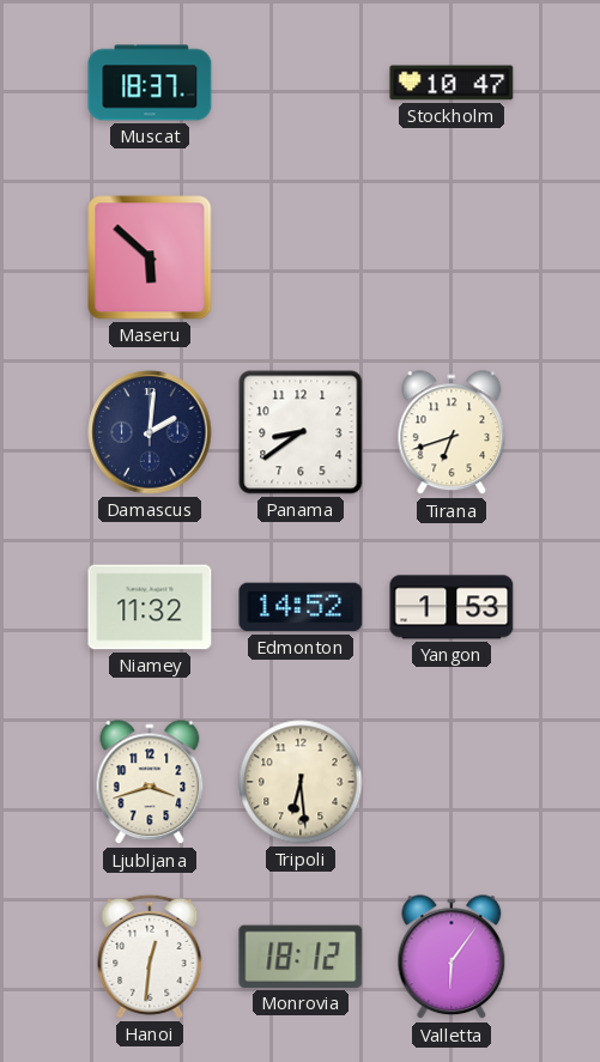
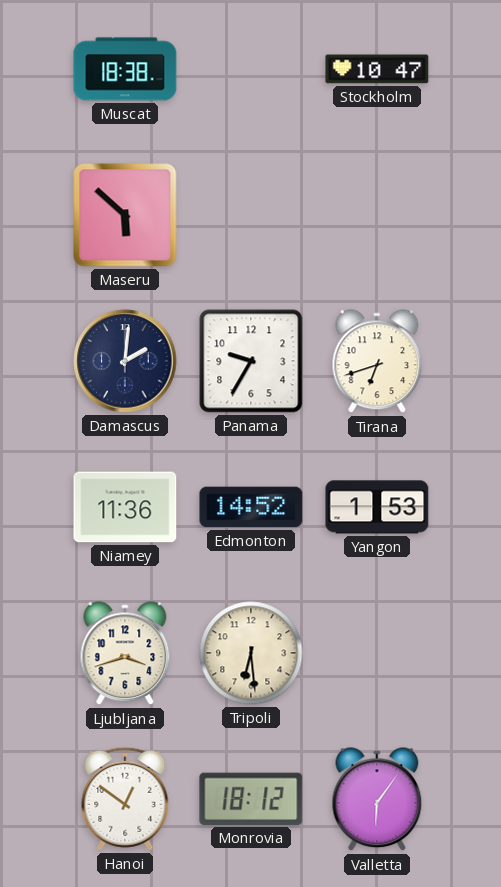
Muscat: 18:37 -> 18:38
Panama: 8:39 -> 9:35
Niamey: 11:32 -> 11:36
Hanoi: 12:31 -> 12:51
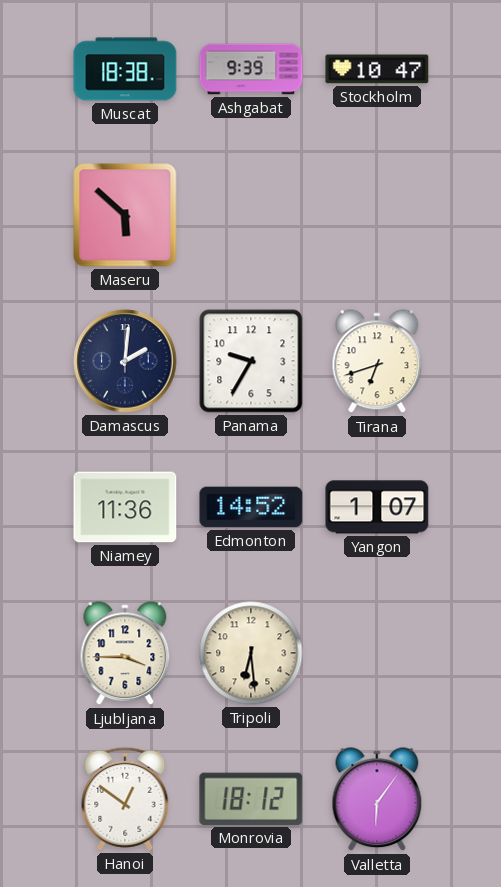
Ashgabat: none -> 9:39
Yangon: 1:53 -> 1:07
Ljubljana: 3:42 -> 3:45
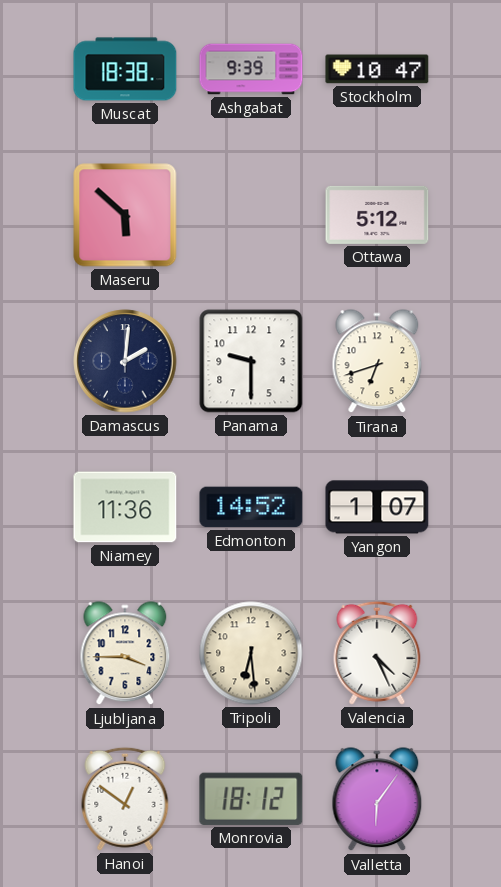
Ottawa: none -> 5:12
Panama: 9:35 -> 9:30
Valencia: none -> 4:26
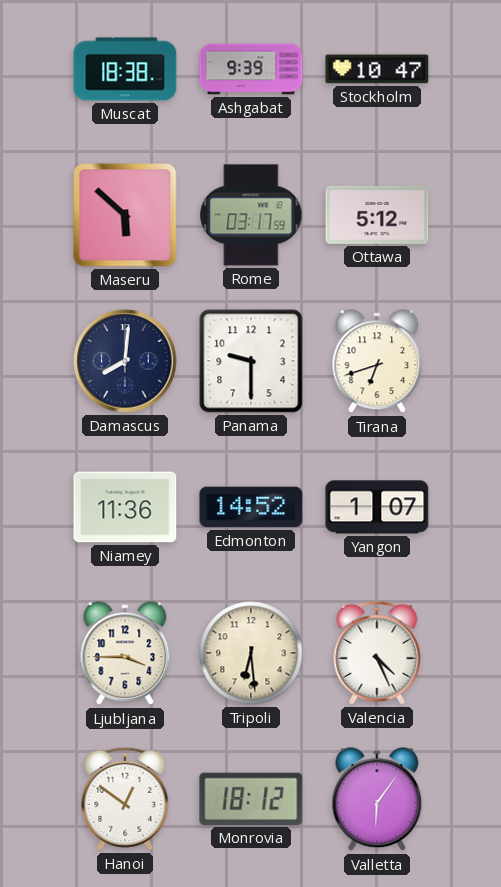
Rome: none -> 03:17
Damascus: 2:01 -> 8:01
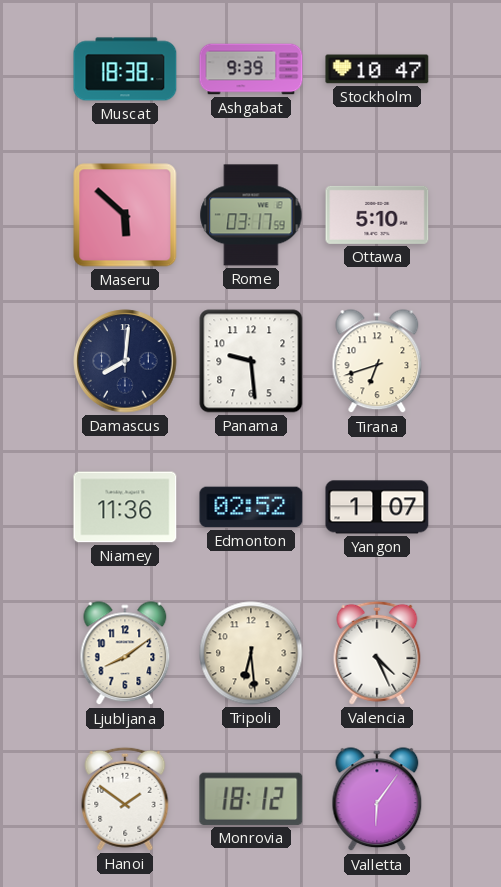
Ottawa: 5:12 -> 5:10
Panama: 9:30 -> 9:29
Edmonton: 14:52 -> 02:52
Ljubljana: 3:45 -> 8:09
Hanoi: 12:51 -> 1:51
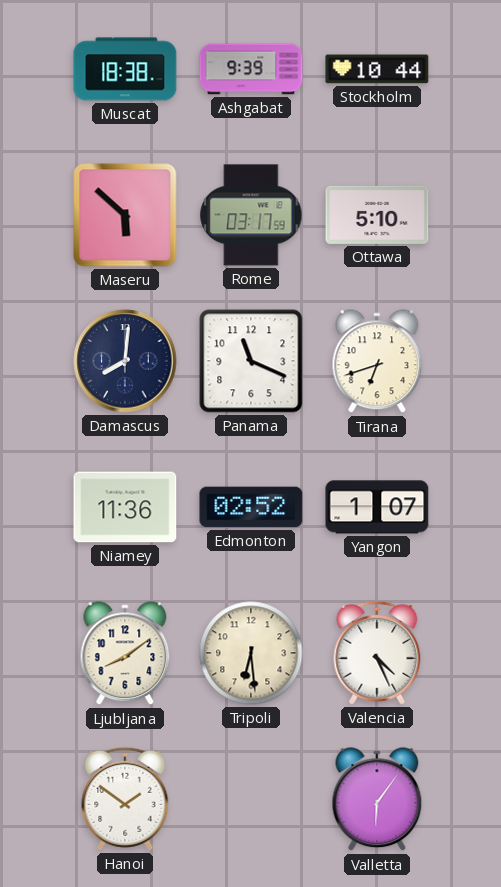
Stockholm: 10:47 -> 10:44
Panama: 9:29 -> 11:19
Monrovia: 18:12 -> none
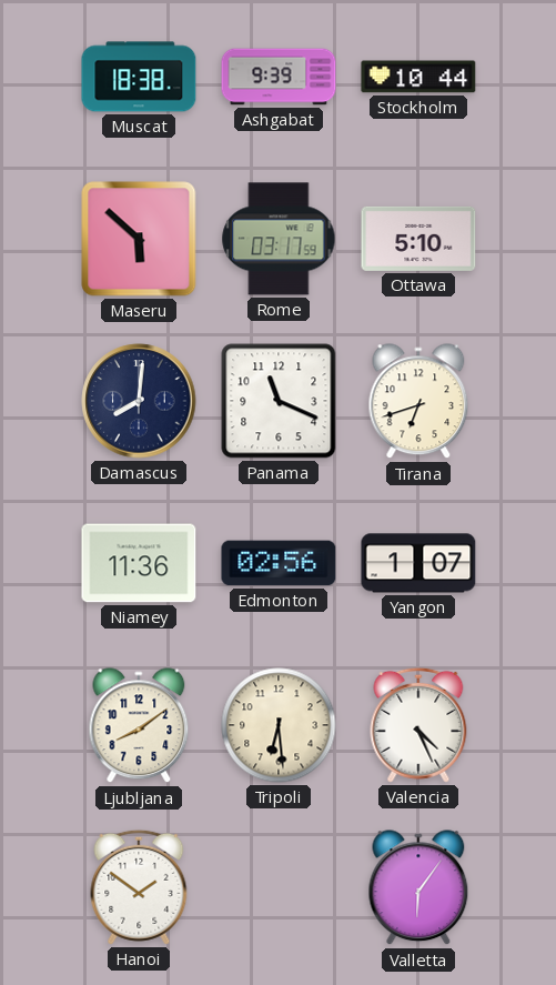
Edmonton: 02:52 -> 02:56
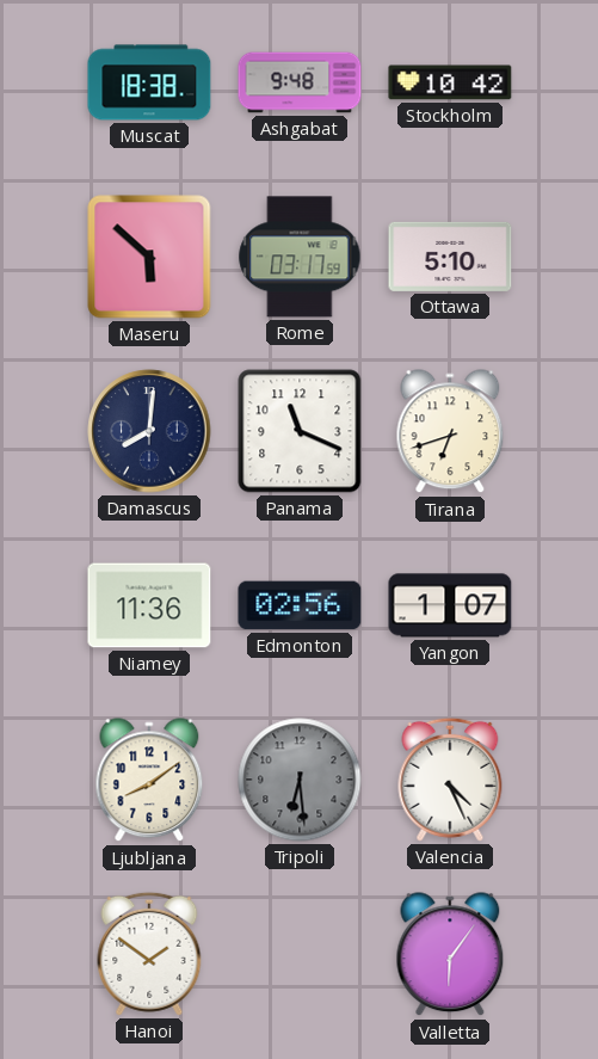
Ashgabat: 9:39 -> 9:48
Stockholm: 10:44 -> 10:42
Tripoli dial: cream -> grey
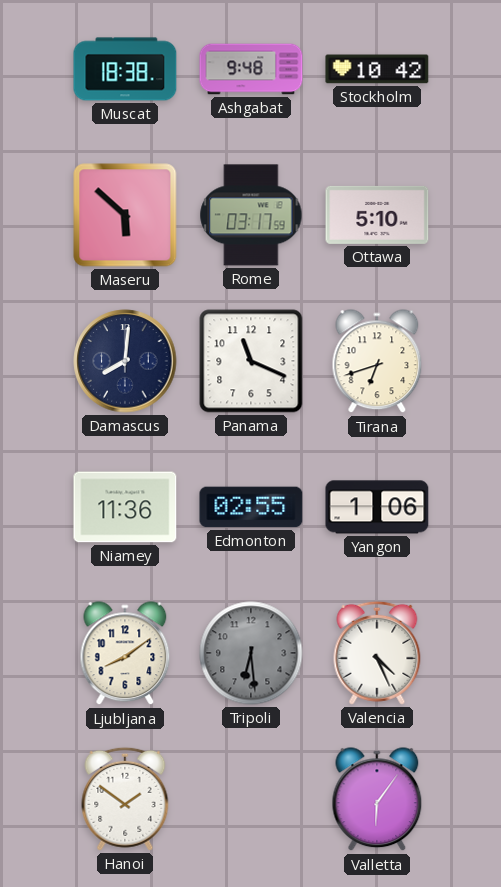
Edmonton: 02:56 -> 02:55
Yangon: 1:07 -> 1:06
